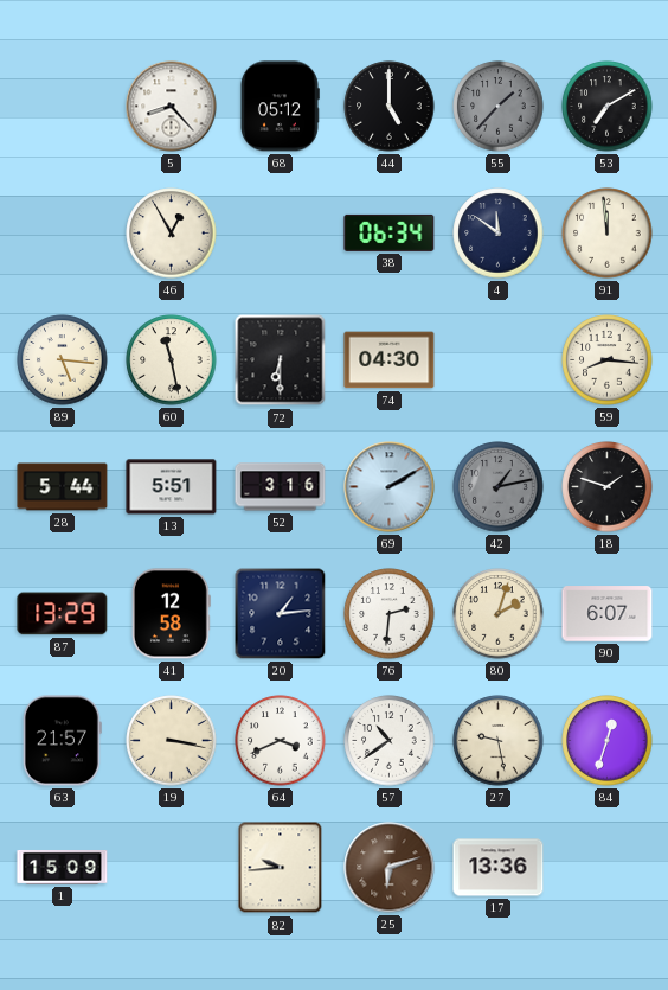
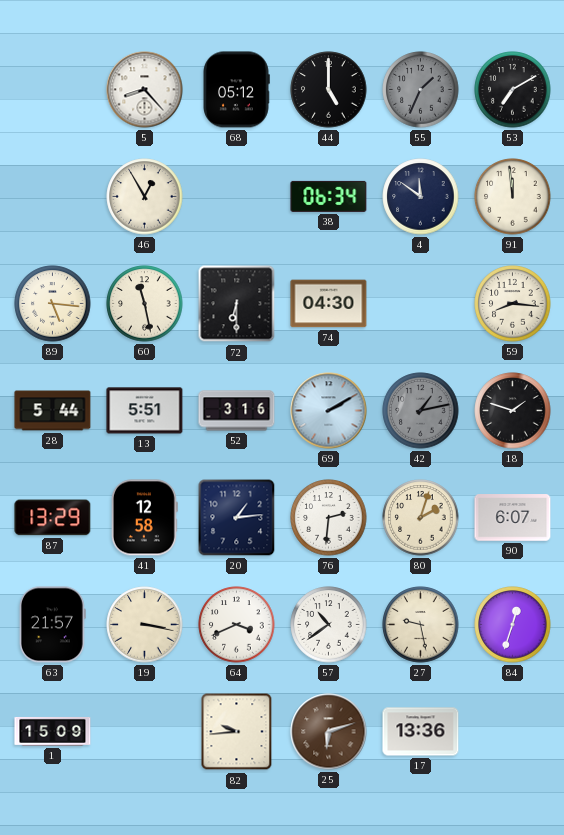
55: 1:37 -> 1:34
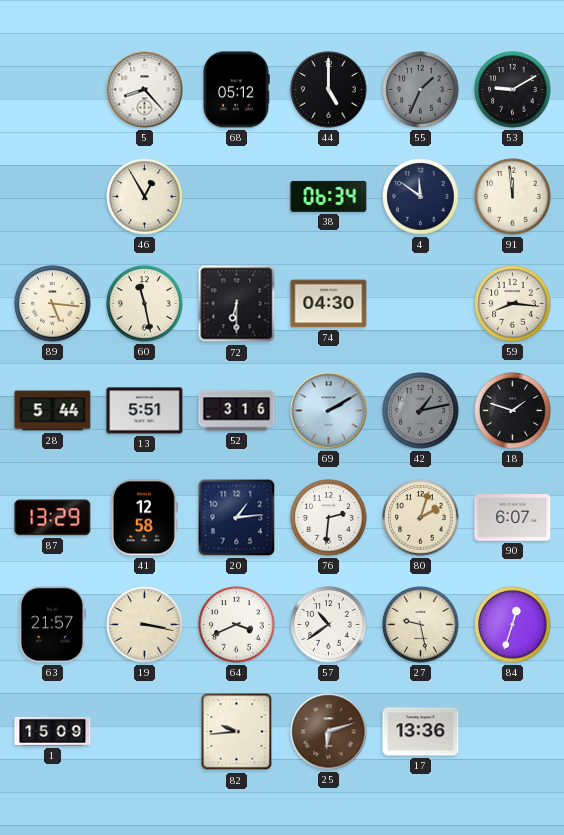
53: 7:10 -> 9:10
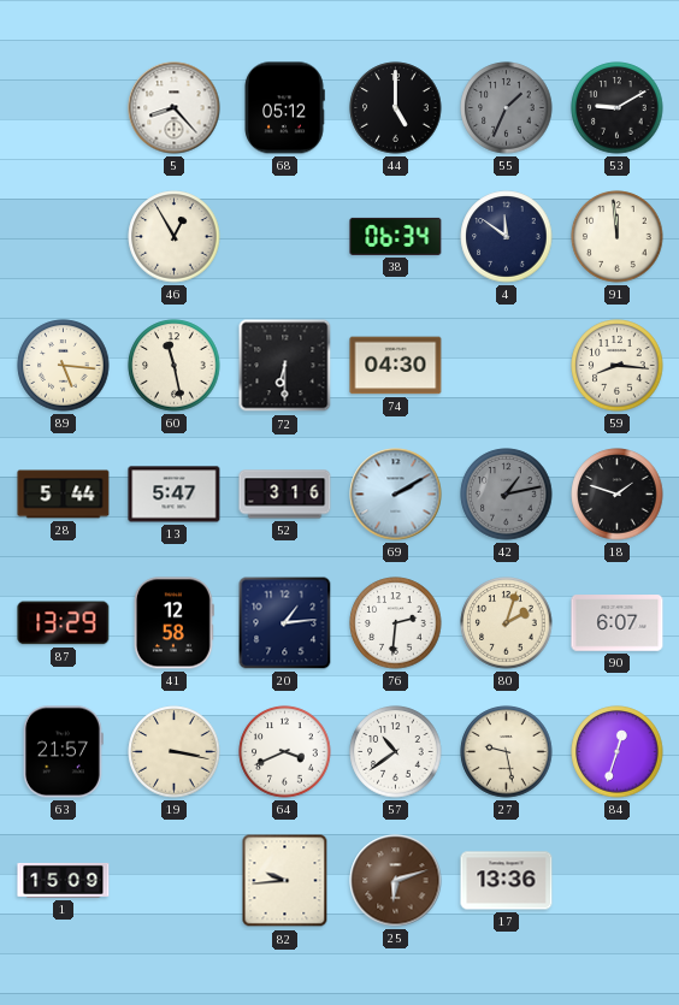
13: 5:51 -> 5:47
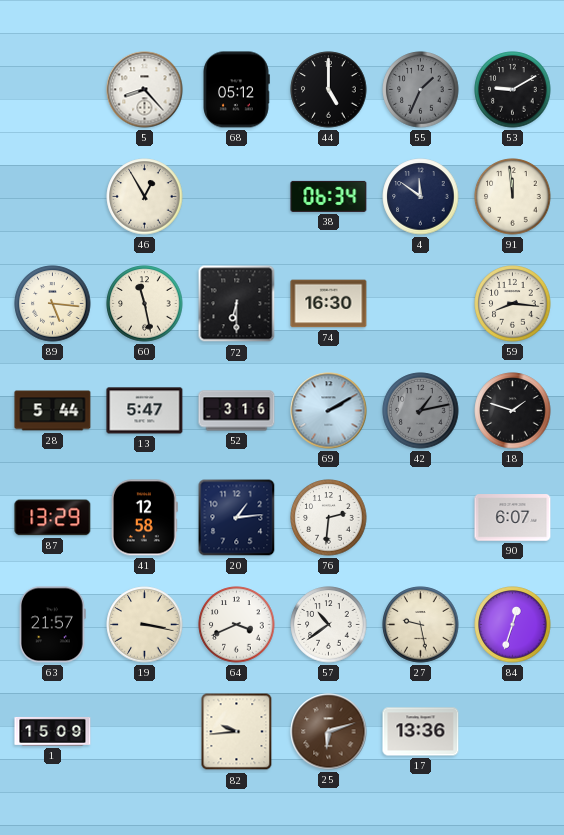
74: 04:30 -> 16:30
80: 2:03 -> none
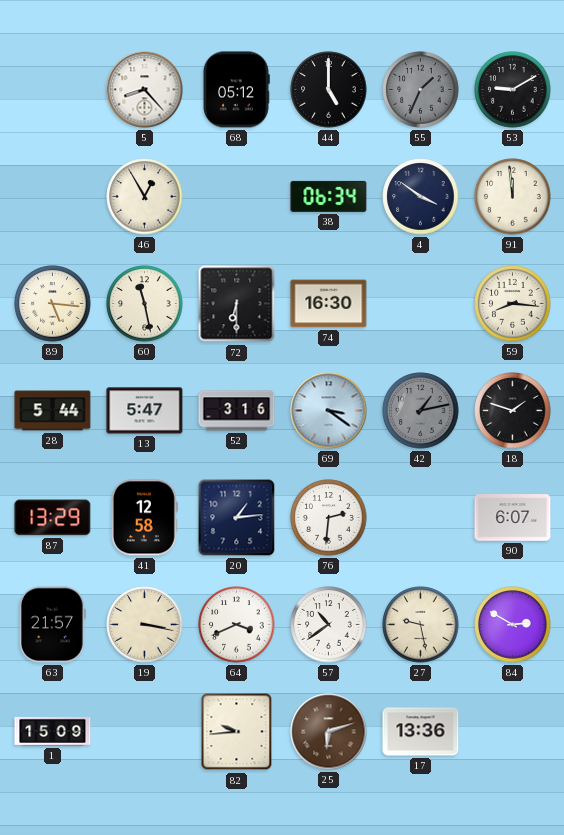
4: 11:51 -> 3:51
69: 2:10 -> 3:21
84: 12:33 -> 2:50
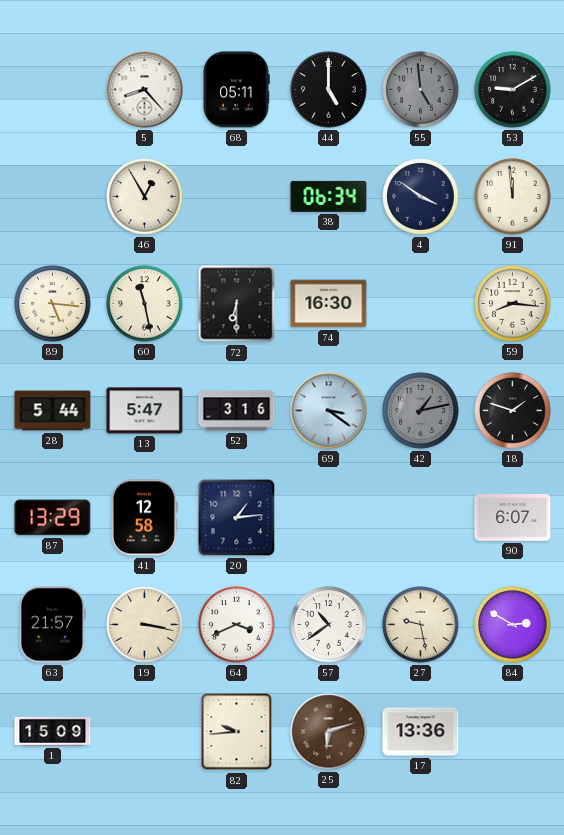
68: 05:12 -> 05:11
55: 1:34 -> 4:59
76: 2:31 -> none
